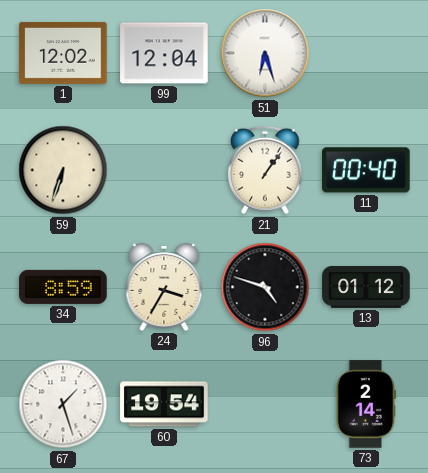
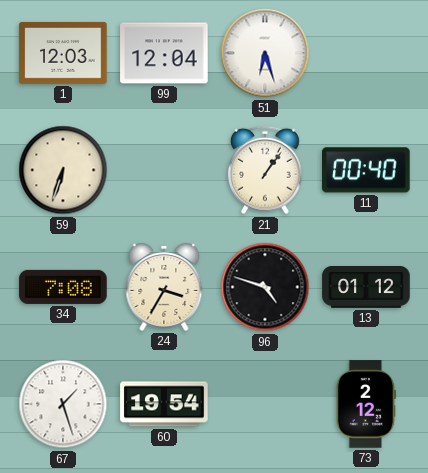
1: 12:02 -> 12:03
34: 8:59 -> 7:08
73: 2:14 -> 2:12
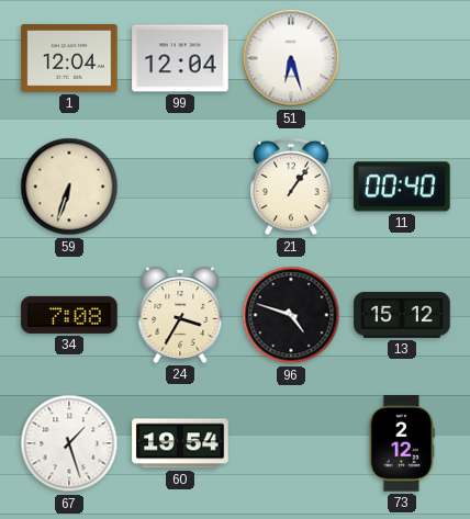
1: 12:03 -> 12:04
13: 01:12 -> 15:12
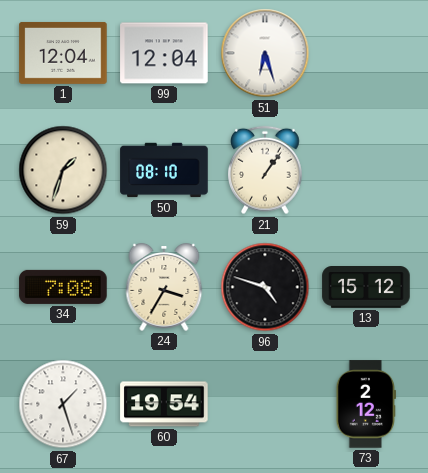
59: 6:33 -> 1:33
50: none -> 08:10
11: 00:40 -> none
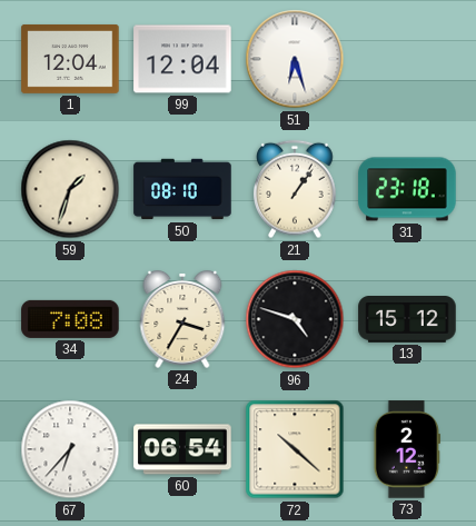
31: none -> 23:18
67: 1:27 -> 6:37
60: 19:54 -> 06:54
72: none -> 10:22
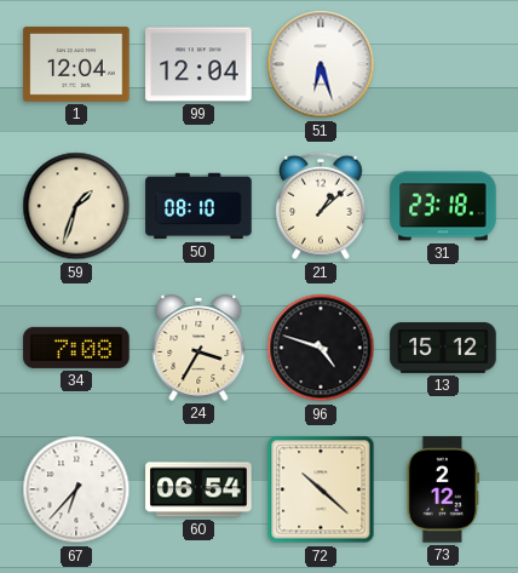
21: 1:06 -> 1:08
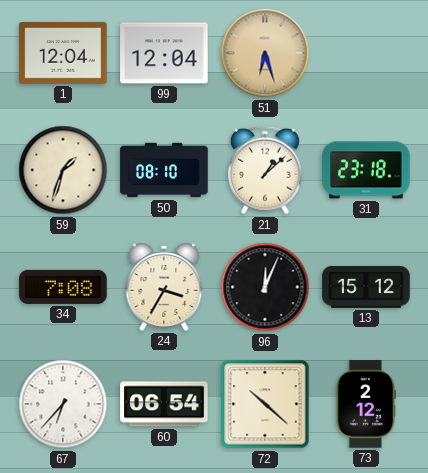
51 dial: white -> champagne
96: 4:48 -> 12:04
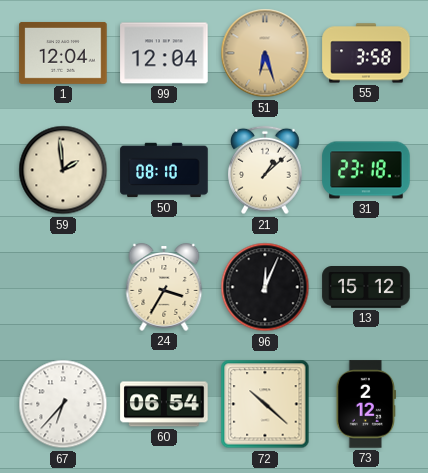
55: none -> 3:58
59: 1:33 -> 1:59
34: 7:08 -> none
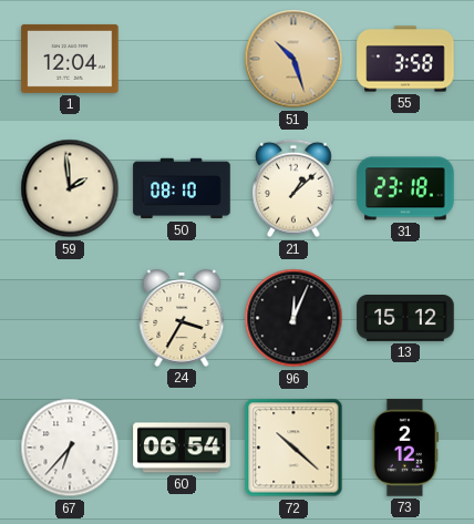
99: 12:04 -> none
51: 6:27 -> 10:27
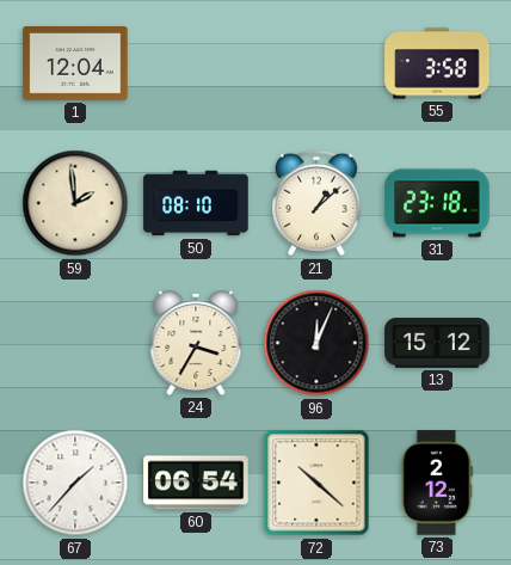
51: 10:27 -> none
67: 6:37 -> 1:37
